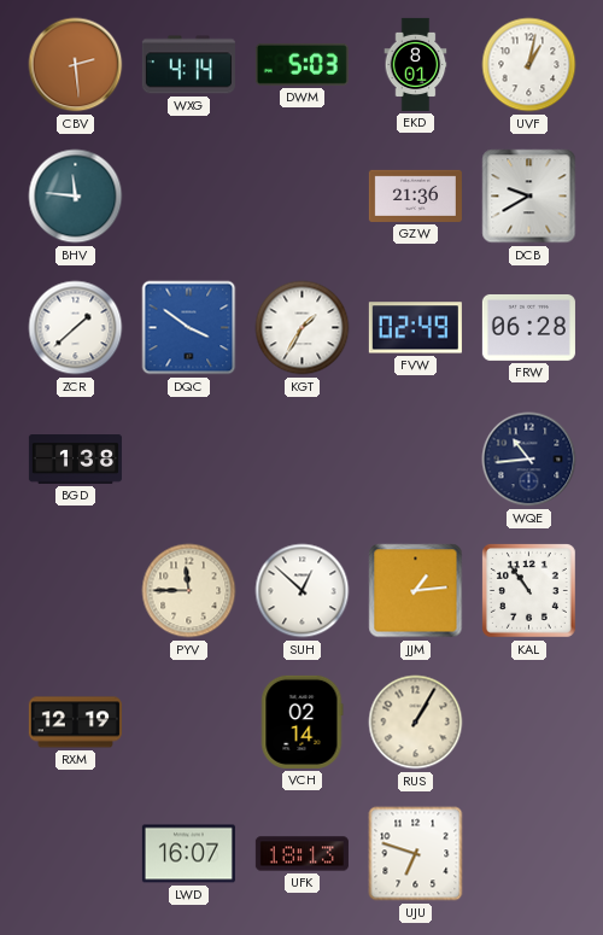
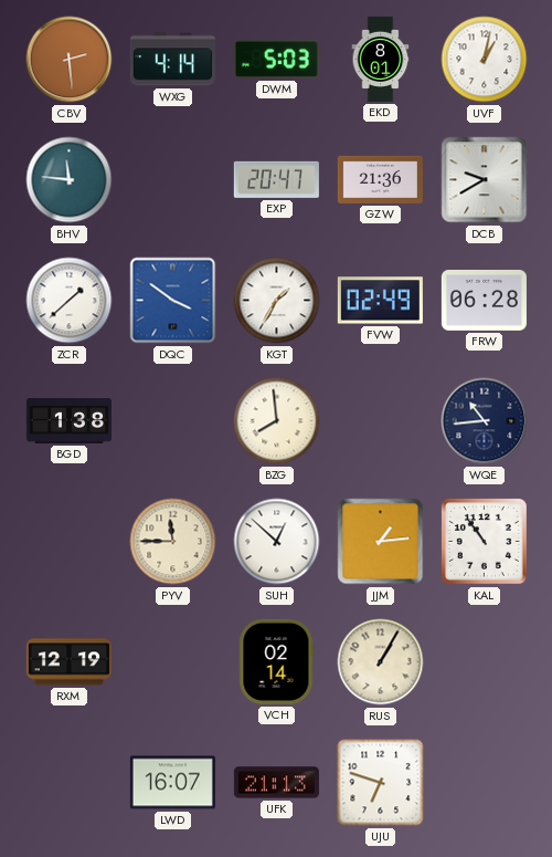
EXP: none -> 20:47
BZG: none -> 7:59
UFK: 18:13 -> 21:13
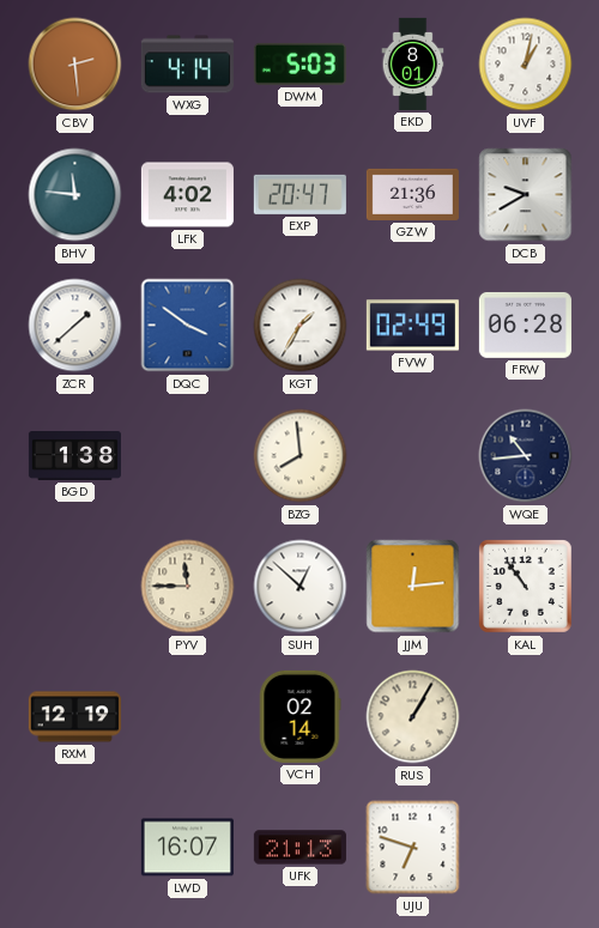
LFK: none -> 4:02
JJM: 1:14 -> 12:14
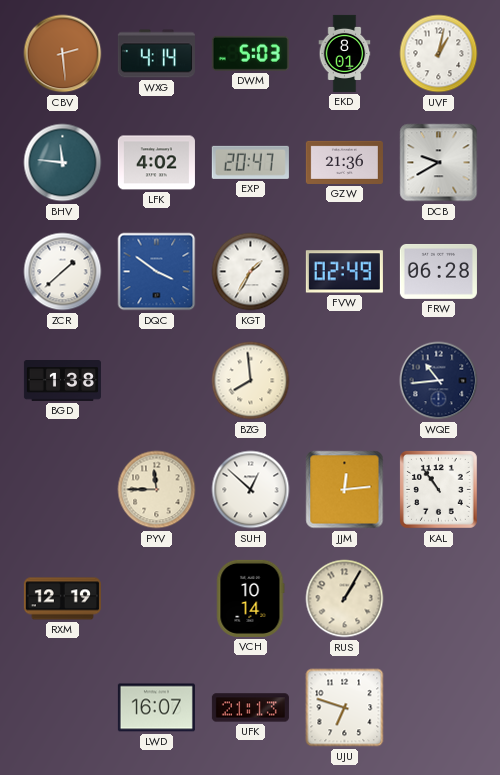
VCH: 02:14 -> 10:14
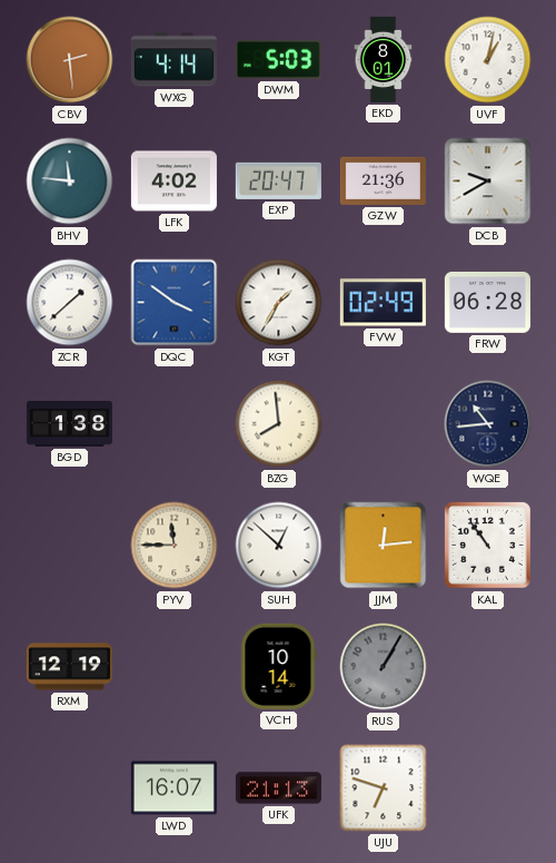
RUS dial: cream -> grey
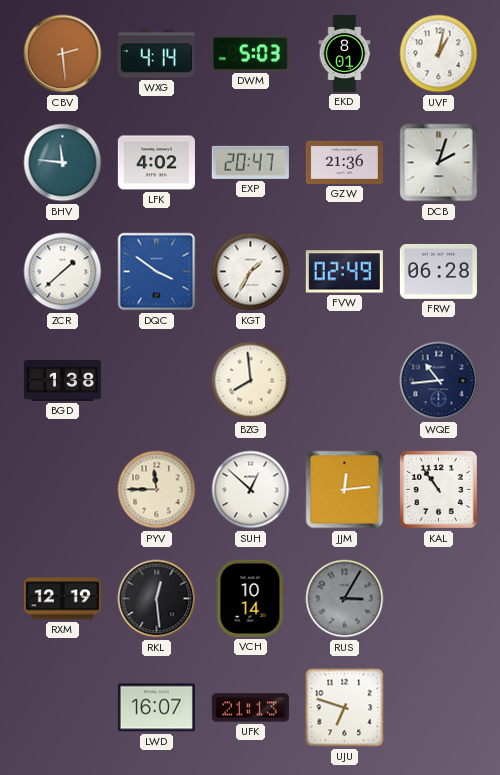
DCB: 9:40 -> 2:03
RKL: none -> 12:29
RUS: 1:05 -> 3:05
